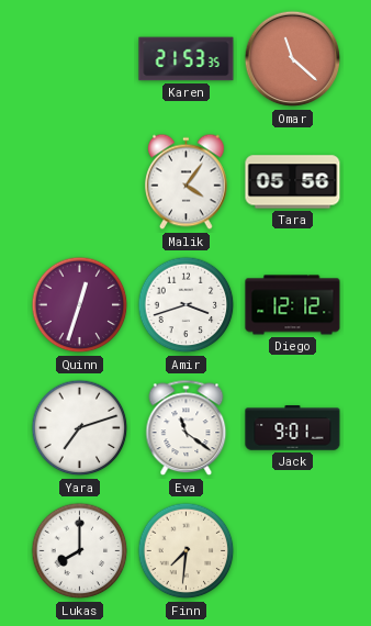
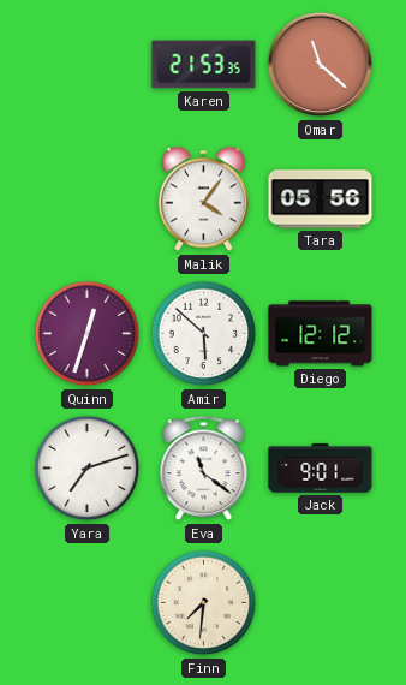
Amir: 3:42 -> 5:52
Lukas: 8:00 -> none
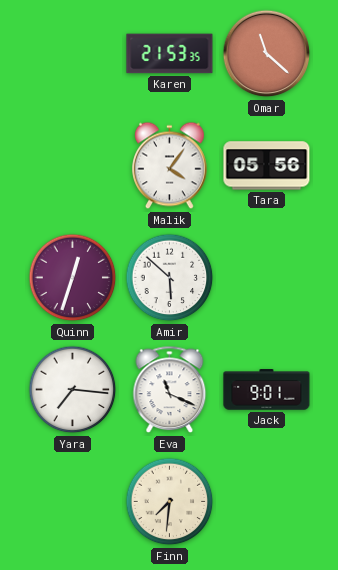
Diego: 12:12 -> none
Yara: 7:12 -> 7:16
Eva: 11:21 -> 11:19
